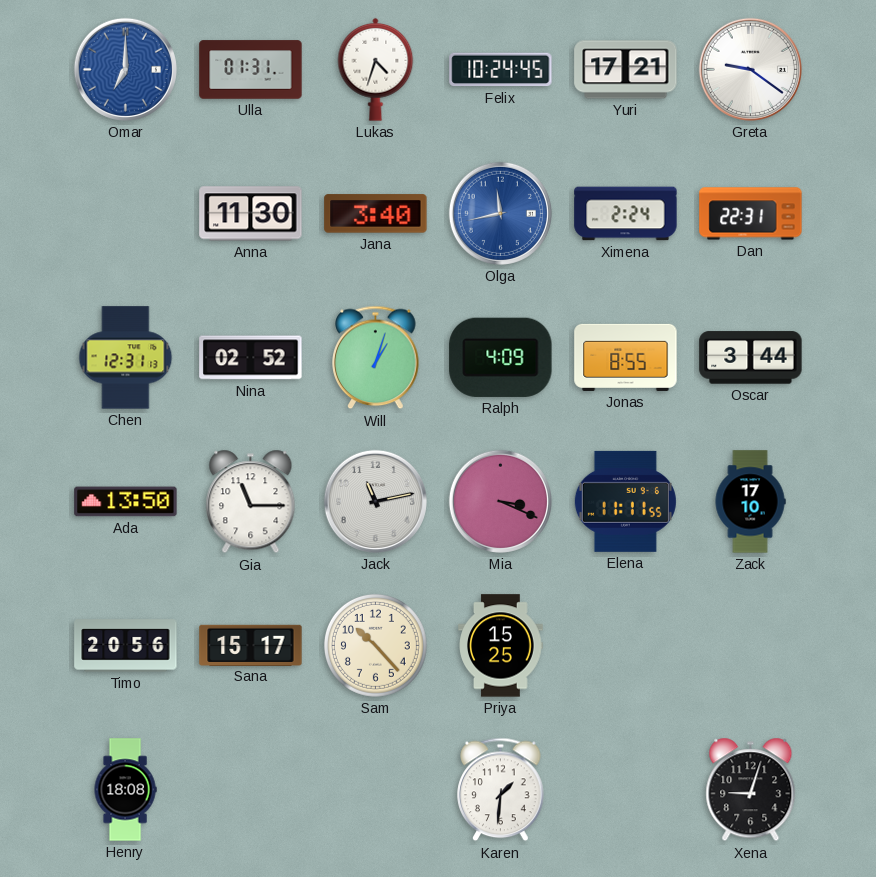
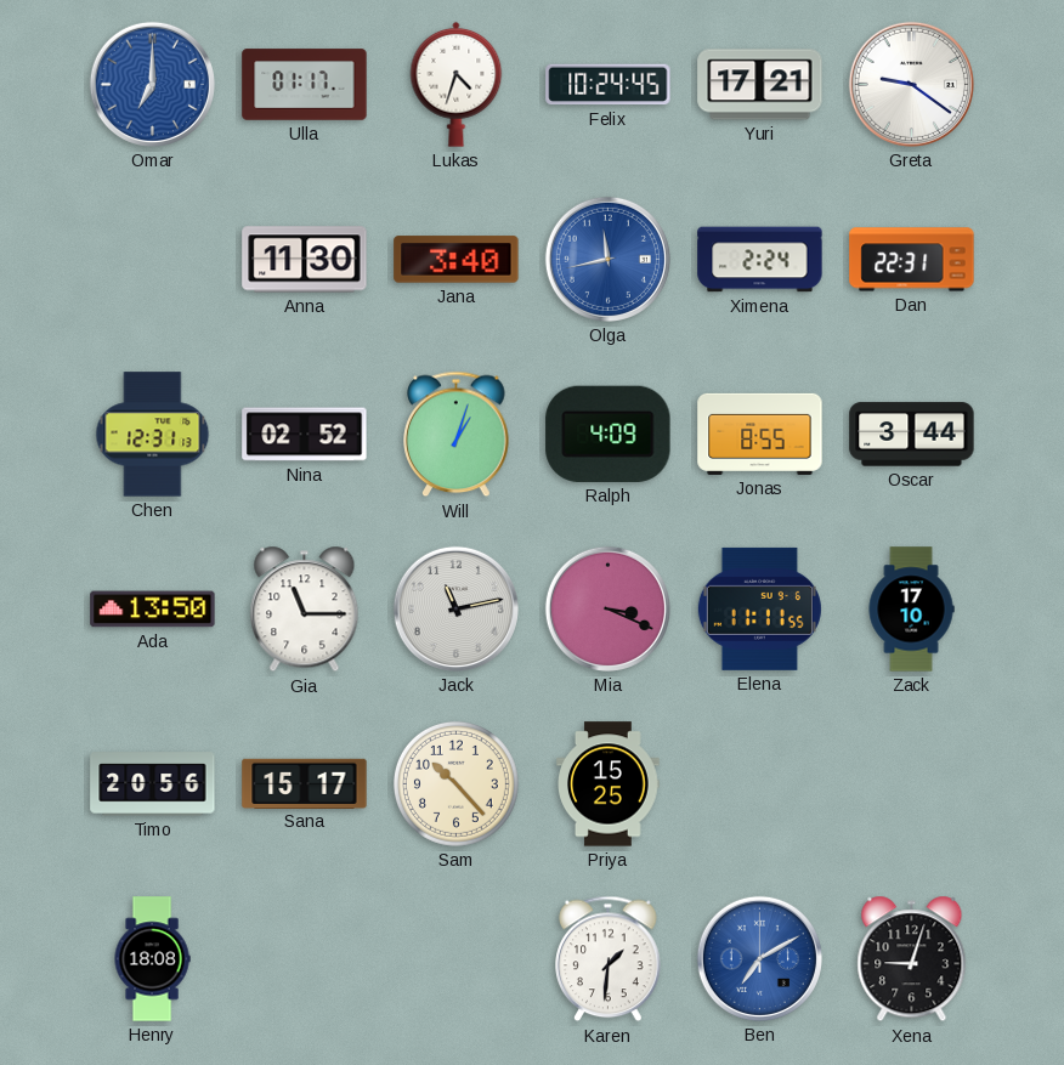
Ulla: 01:31 -> 01:17
Ben: none -> 7:10
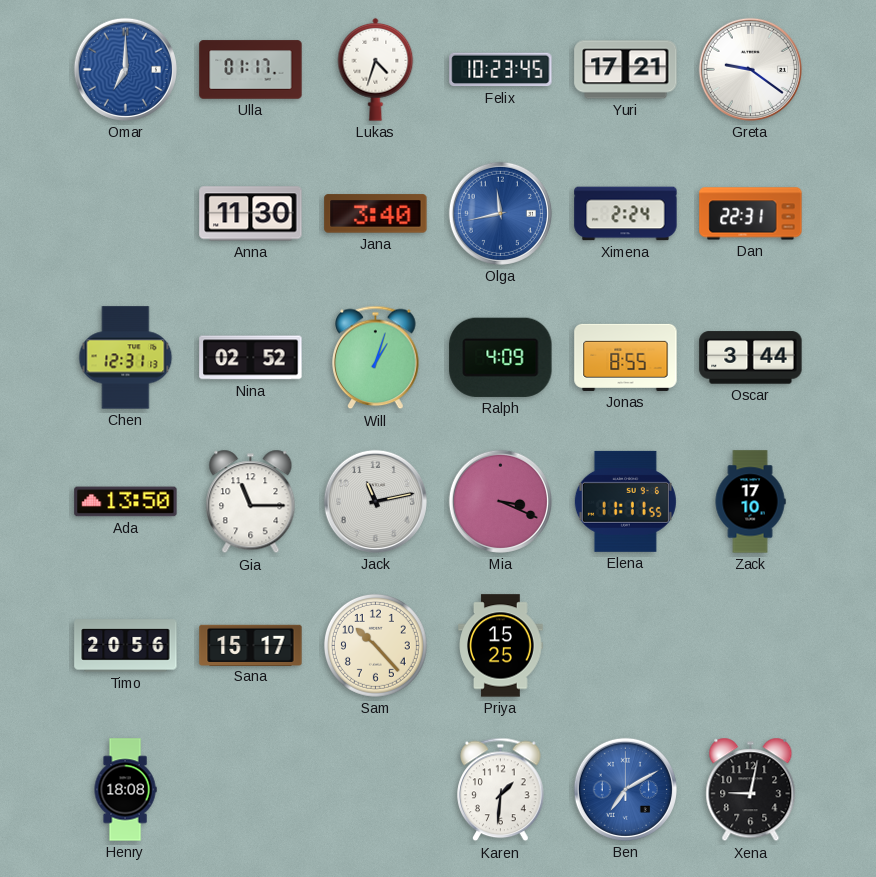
Felix: 10:24 -> 10:23
Xena: 9:03 -> 9:02
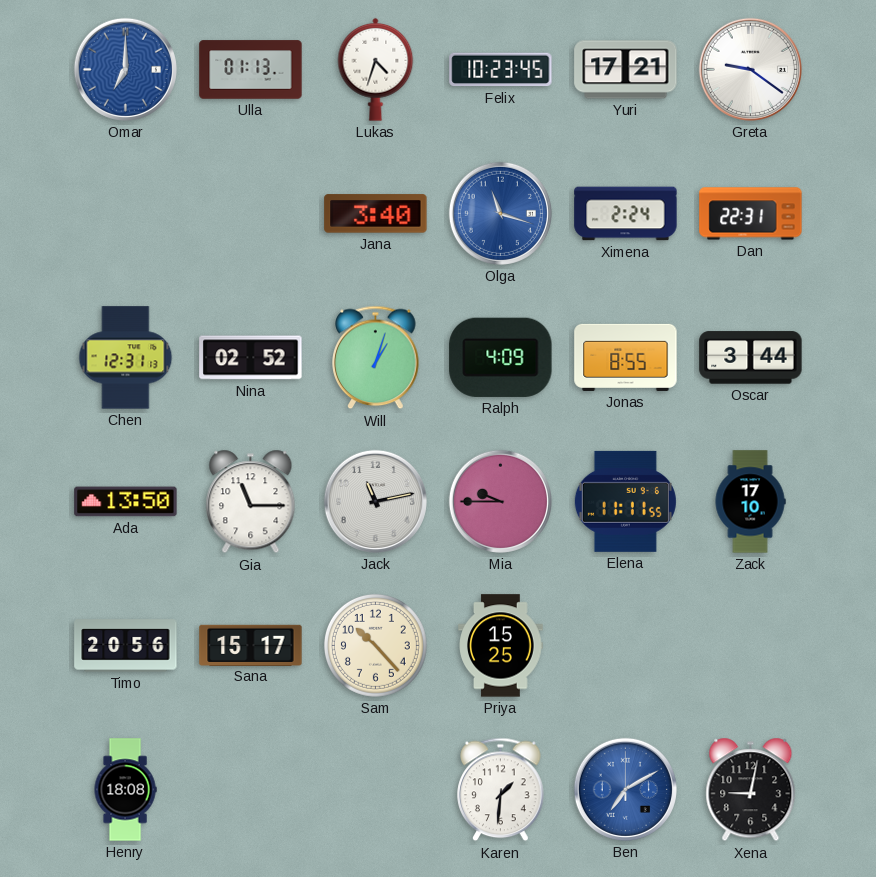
Ulla: 01:17 -> 01:13
Anna: 11:30 -> none
Olga: 11:43 -> 11:18
Mia: 3:19 -> 9:45
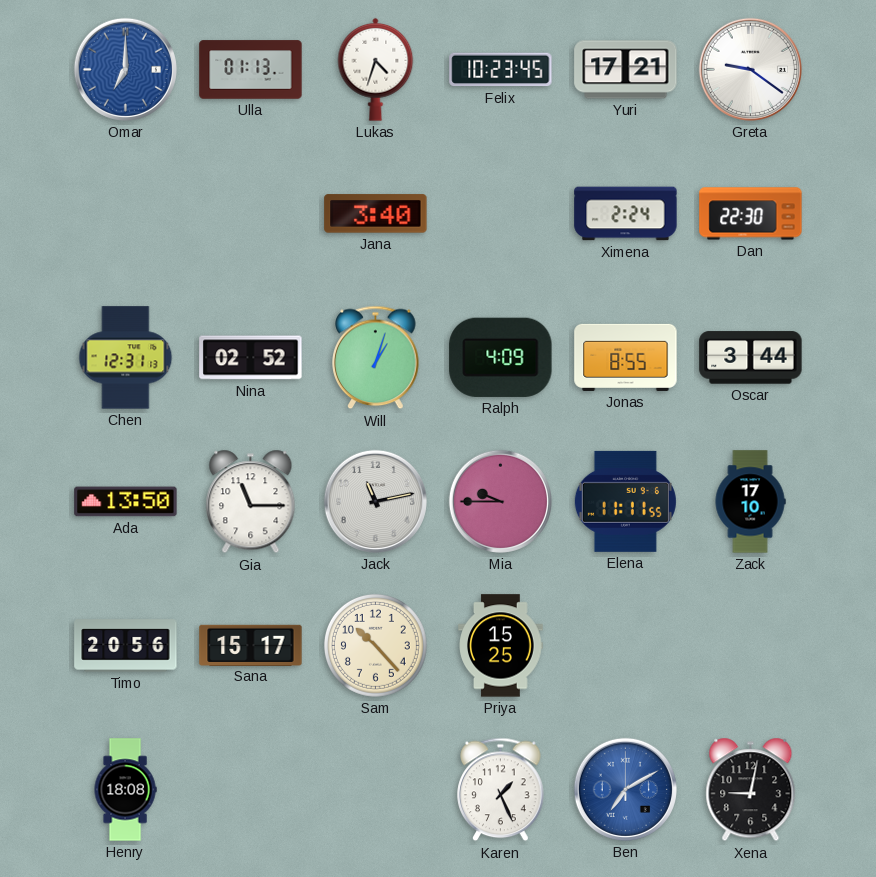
Olga: 11:18 -> none
Dan: 22:31 -> 22:30
Karen: 1:31 -> 1:26
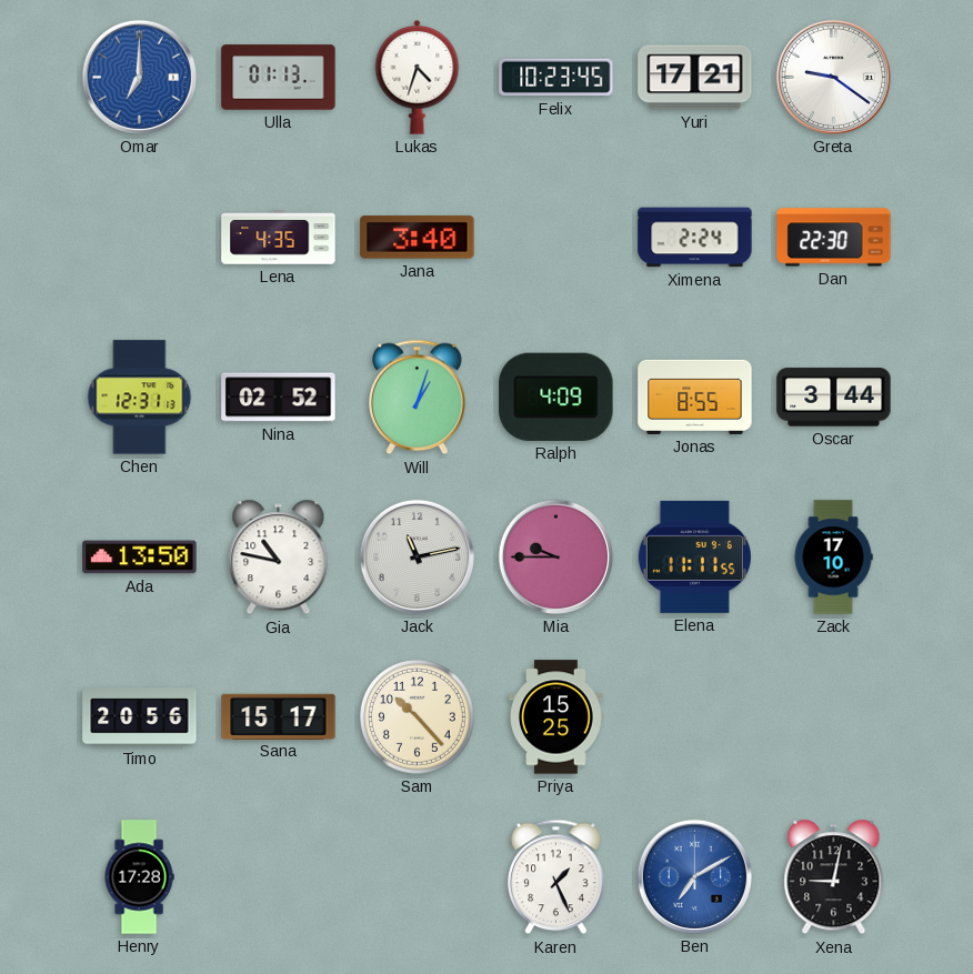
Lena: none -> 4:35
Gia: 11:15 -> 10:47
Henry: 18:08 -> 17:28
